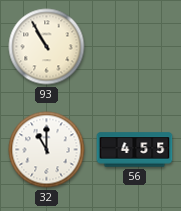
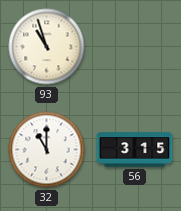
93: 10:55 -> 10:57
56: 4:55 -> 3:15
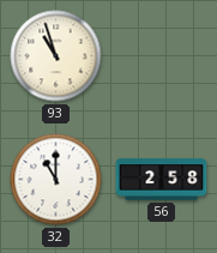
56: 3:15 -> 2:58
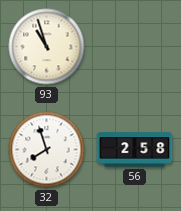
32: 11:00 -> 7:57
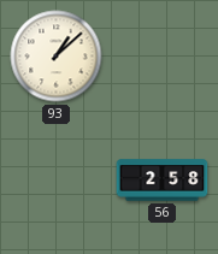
93: 10:57 -> 1:08
32: 7:57 -> none
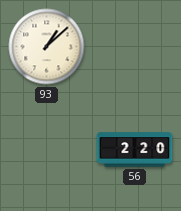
56: 2:58 -> 2:20
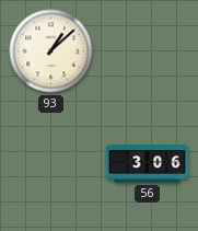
56: 2:20 -> 3:06
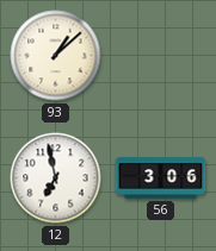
12: none -> 6:58
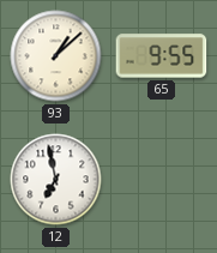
65: none -> 9:55
56: 3:06 -> none
